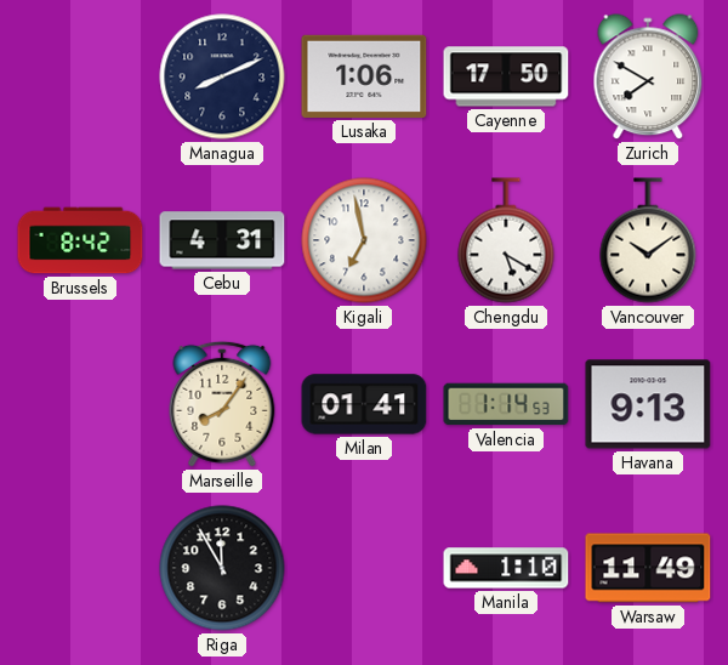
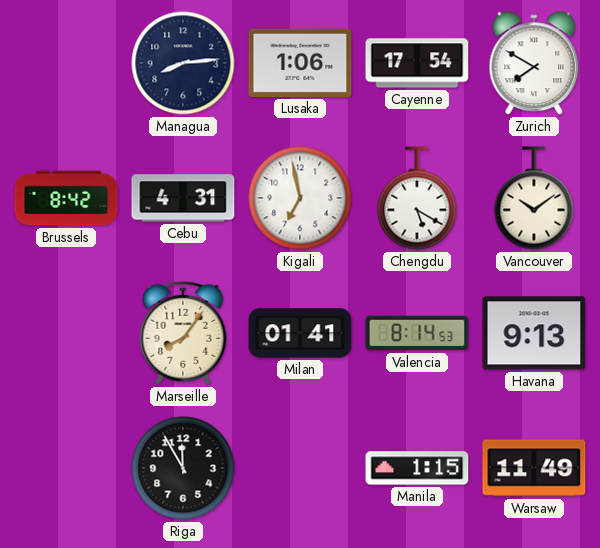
Managua: 8:11 -> 8:14
Cayenne: 17:50 -> 17:54
Valencia: 1:14 -> 8:14
Manila: 1:10 -> 1:15
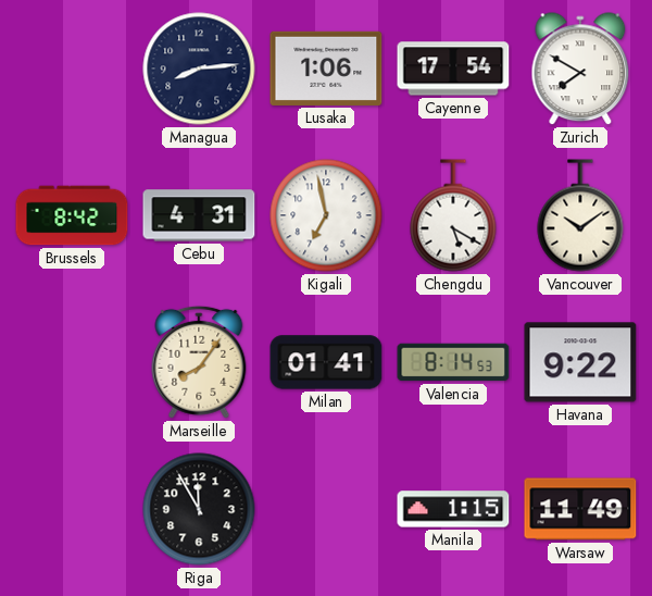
Havana: 9:13 -> 9:22
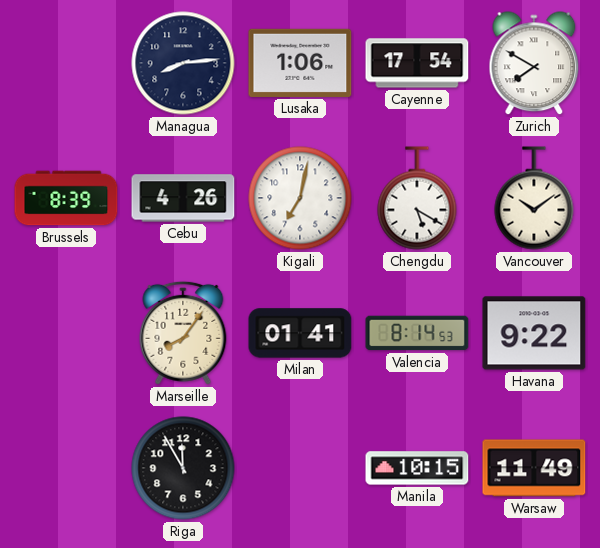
Brussels: 8:42 -> 8:39
Cebu: 4:31 -> 4:26
Kigali: 6:58 -> 7:02
Manila: 1:15 -> 10:15
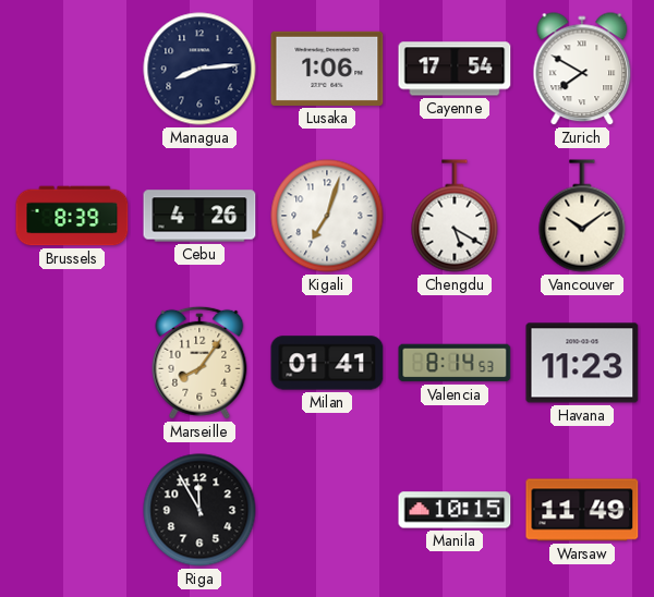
Kigali: 7:02 -> 7:03
Havana: 9:22 -> 11:23
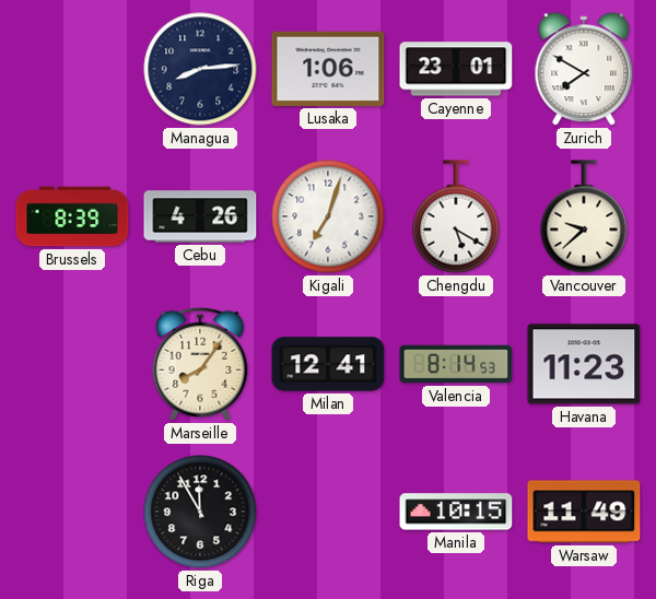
Cayenne: 17:54 -> 23:01
Vancouver: 10:09 -> 9:38
Milan: 01:41 -> 12:41
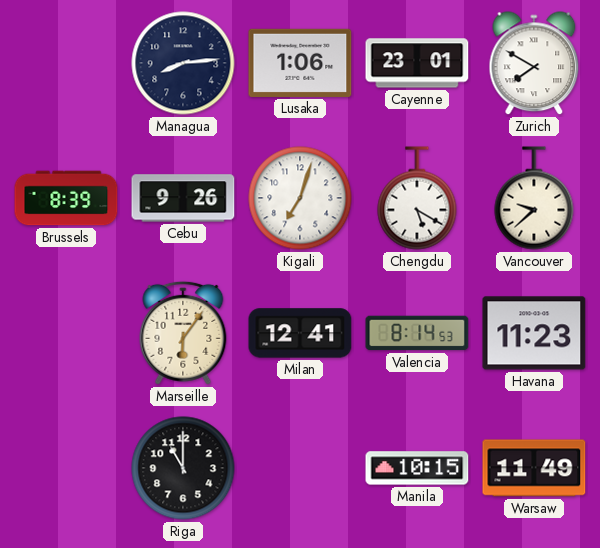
Cebu: 4:26 -> 9:26
Marseille: 8:06 -> 6:06
Riga: 11:55 -> 11:00
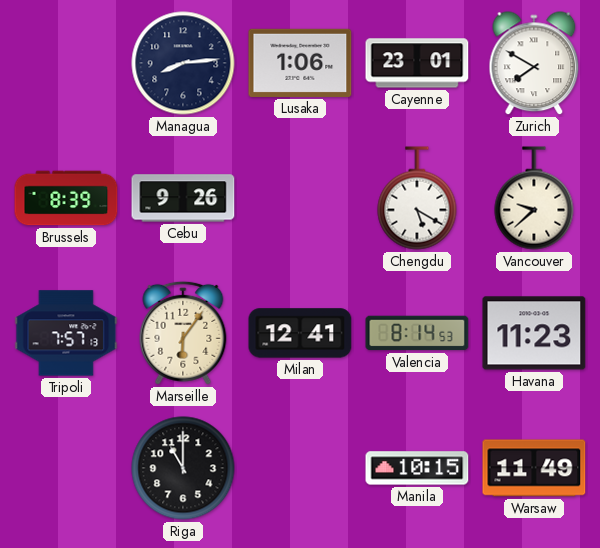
Kigali: 7:03 -> none
Tripoli: none -> 7:57
